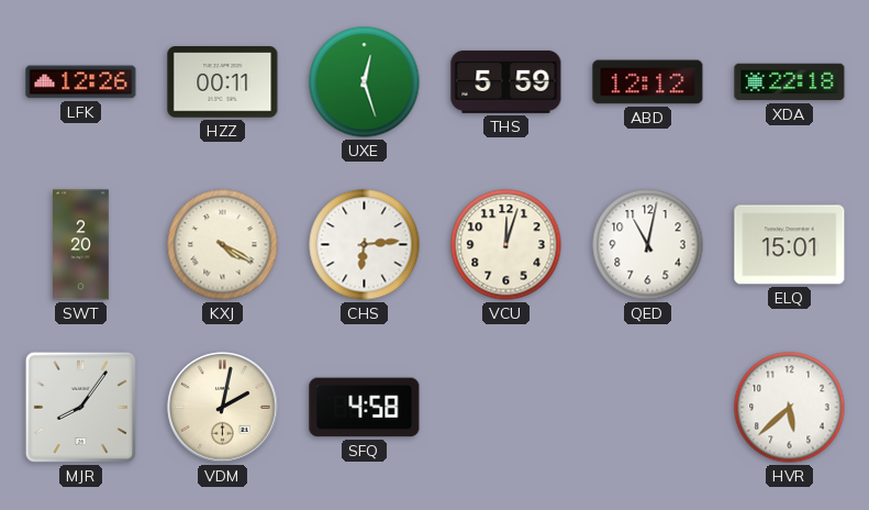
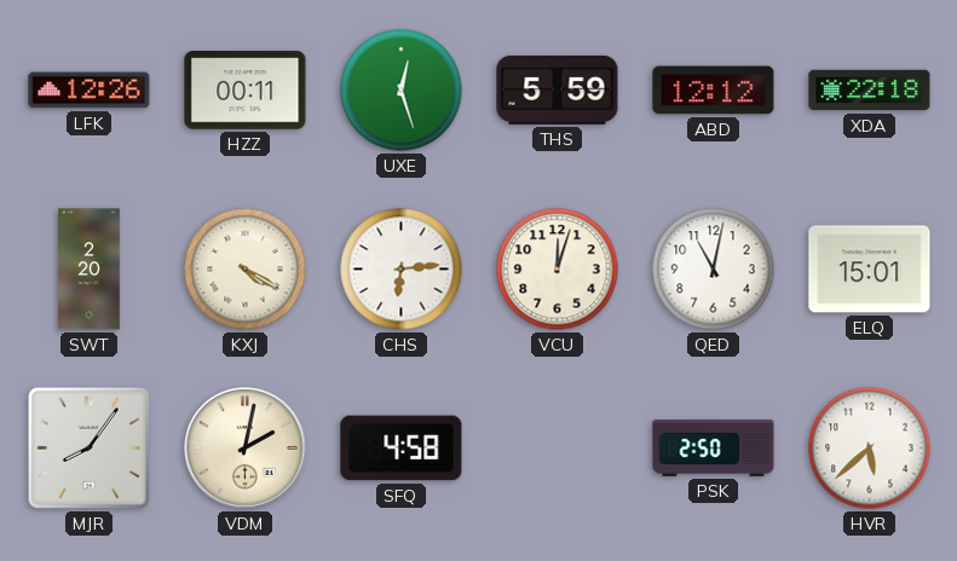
PSK: none -> 2:50
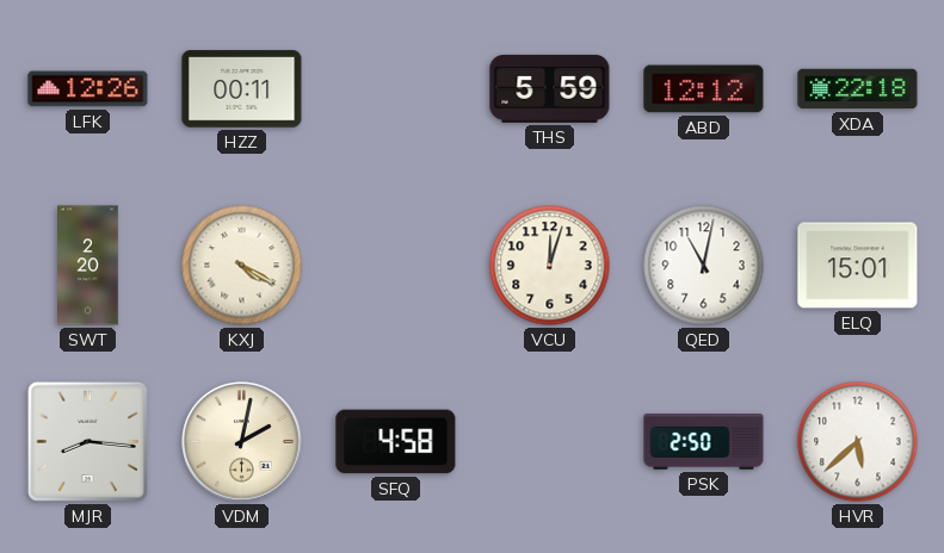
UXE: 12:27 -> none
CHS: 6:14 -> none
MJR: 8:06 -> 8:16
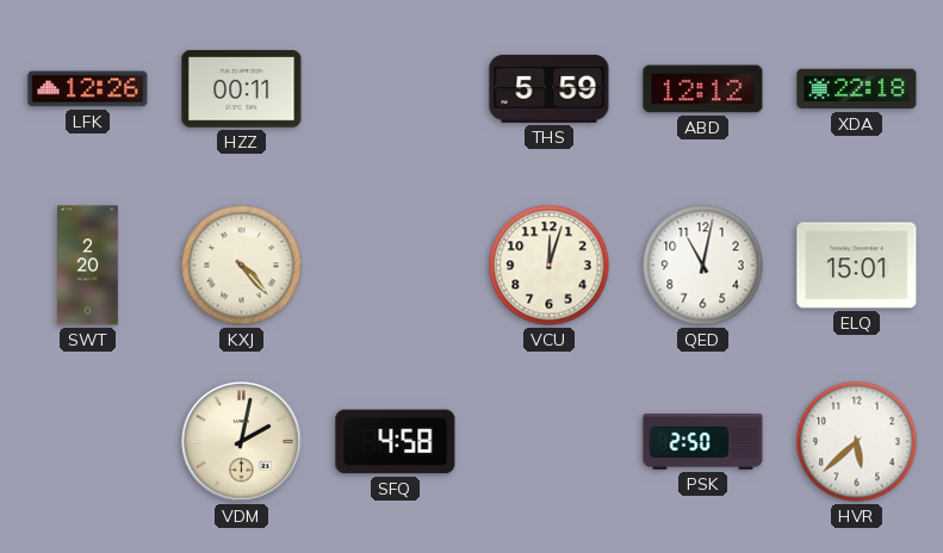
KXJ: 4:20 -> 4:23
MJR: 8:16 -> none
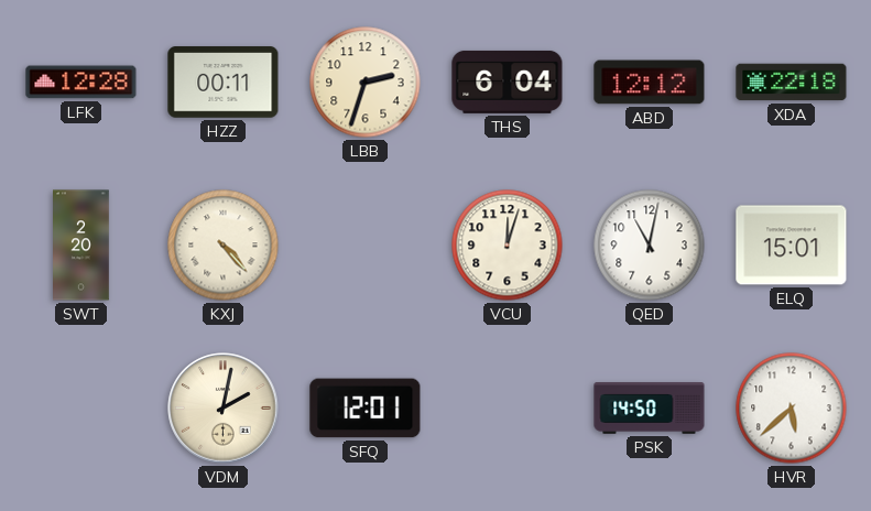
LFK: 12:26 -> 12:28
LBB: none -> 2:33
THS: 5:59 -> 6:04
SFQ: 4:58 -> 12:01
PSK: 2:50 -> 14:50
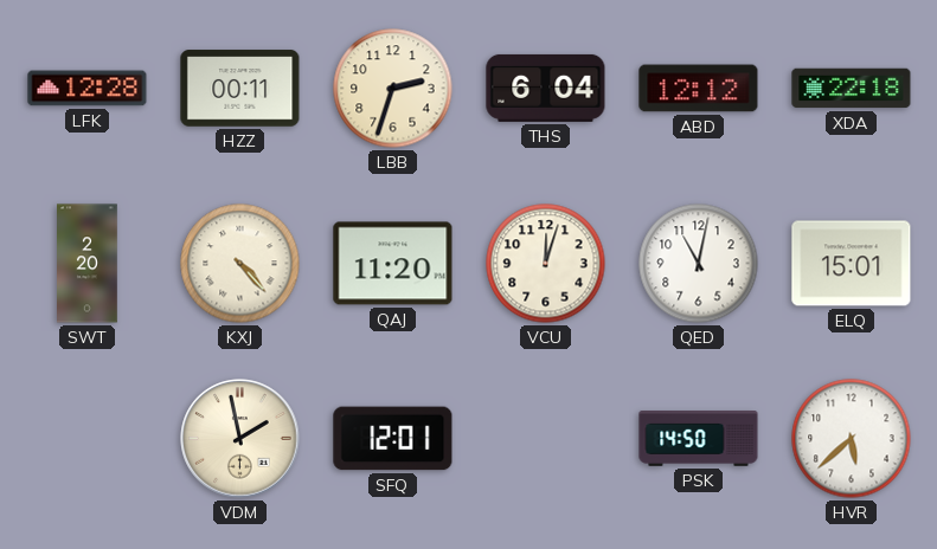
QAJ: none -> 11:20
VDM: 2:02 -> 1:58
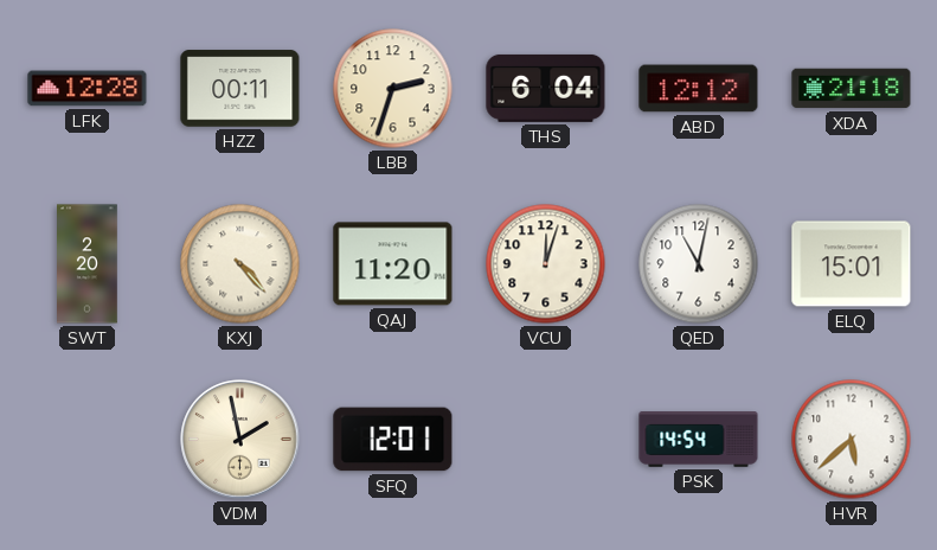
XDA: 22:18 -> 21:18
PSK: 14:50 -> 14:54
